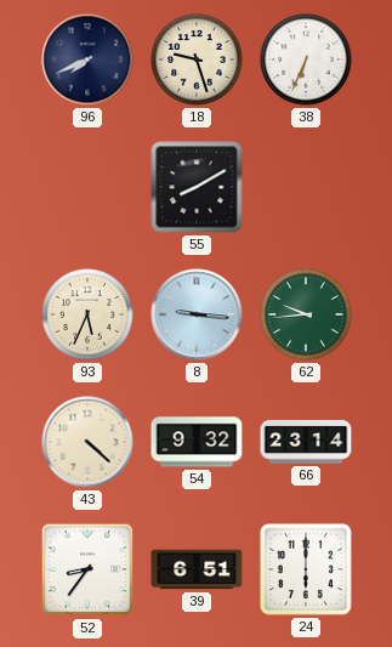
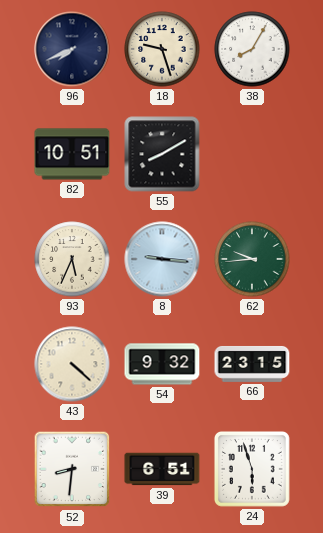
38: 6:34 -> 8:05
82: none -> 10:51
66: 23:14 -> 23:15
52: 8:36 -> 8:31
24: 6:00 -> 5:57
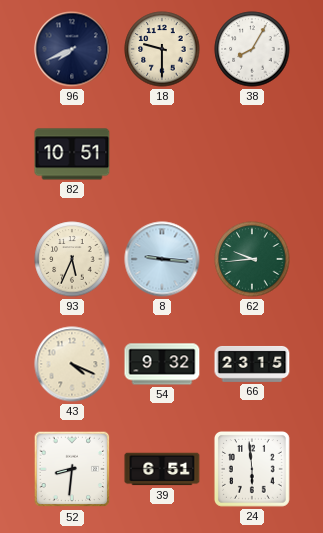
18: 9:27 -> 9:30
55: 8:10 -> none
43: 4:22 -> 4:19
24: 5:57 -> 5:59
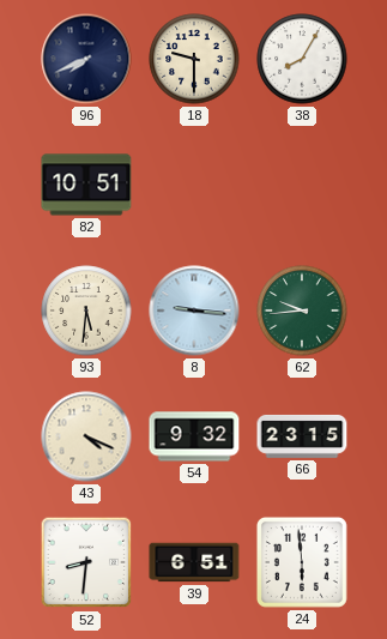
93: 5:34 -> 5:31
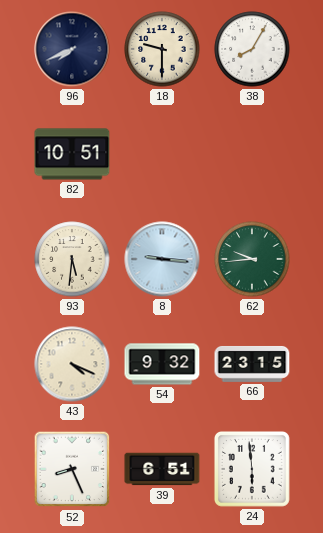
52: 8:31 -> 8:26
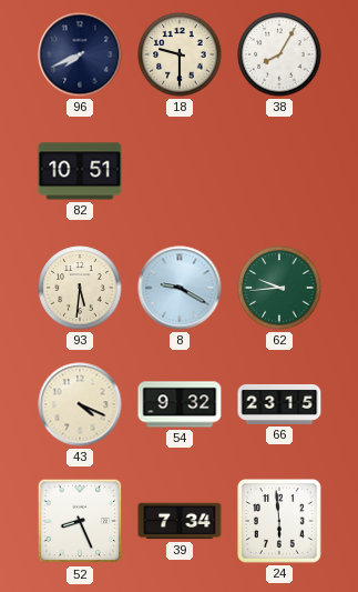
8: 9:16 -> 9:20
39: 6:51 -> 7:34
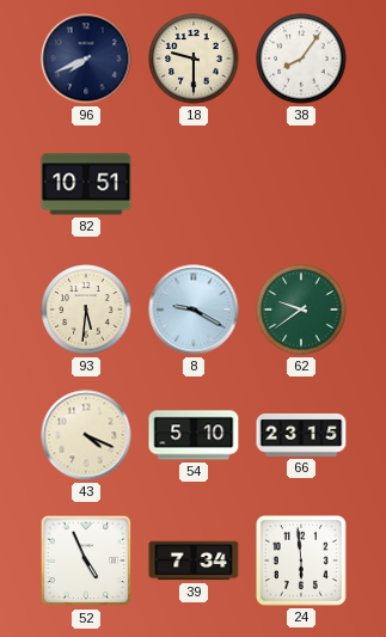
38: 8:05 -> 8:06
62: 9:44 -> 9:39
54: 9:32 -> 5:10
52: 8:26 -> 4:56
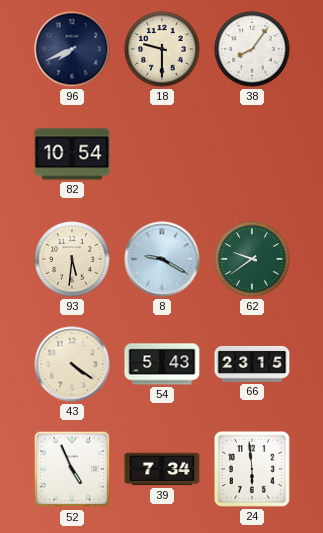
82: 10:51 -> 10:54
43: 4:19 -> 4:21
54: 5:10 -> 5:43
